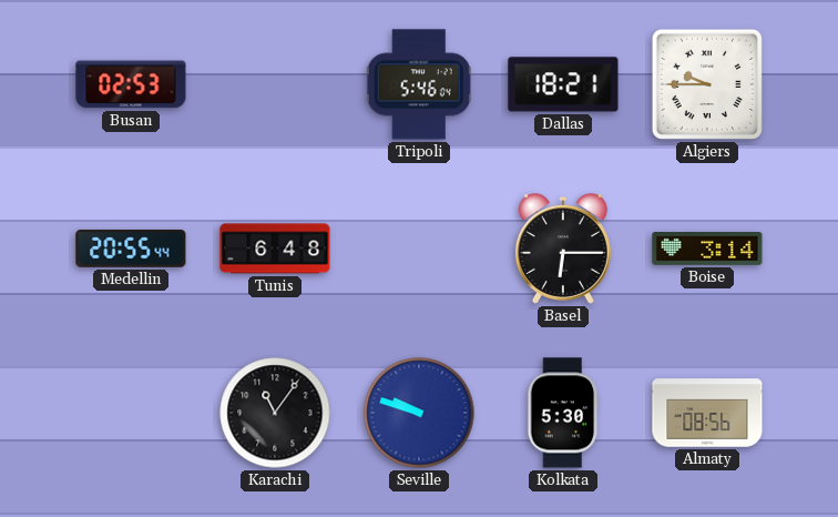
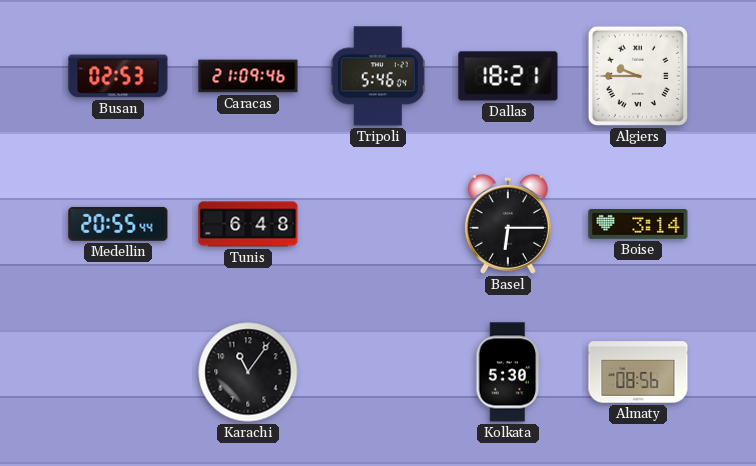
Caracas: none -> 21:09
Seville: 9:48 -> none
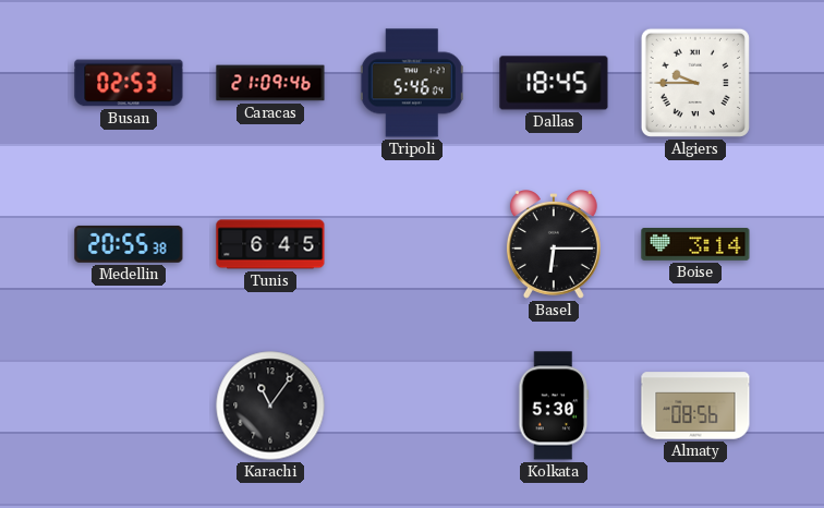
Dallas: 18:21 -> 18:45
Medellin: 20:55:44 -> 20:55:38
Tunis: 6:48 -> 6:45
